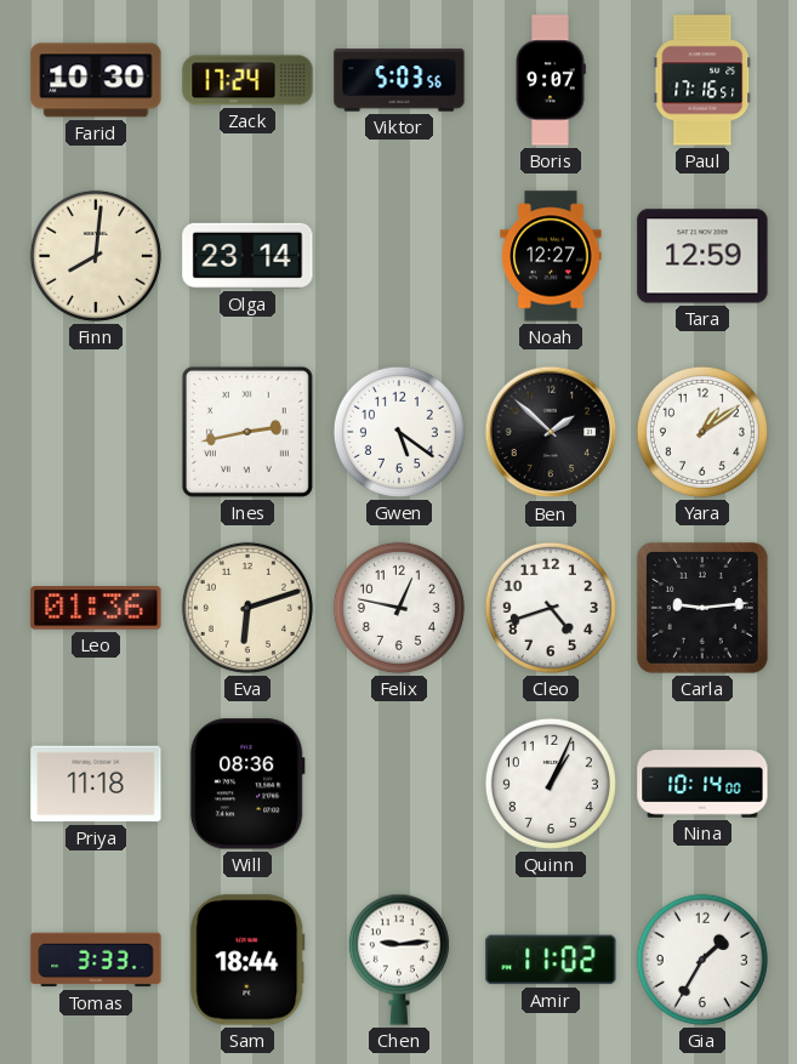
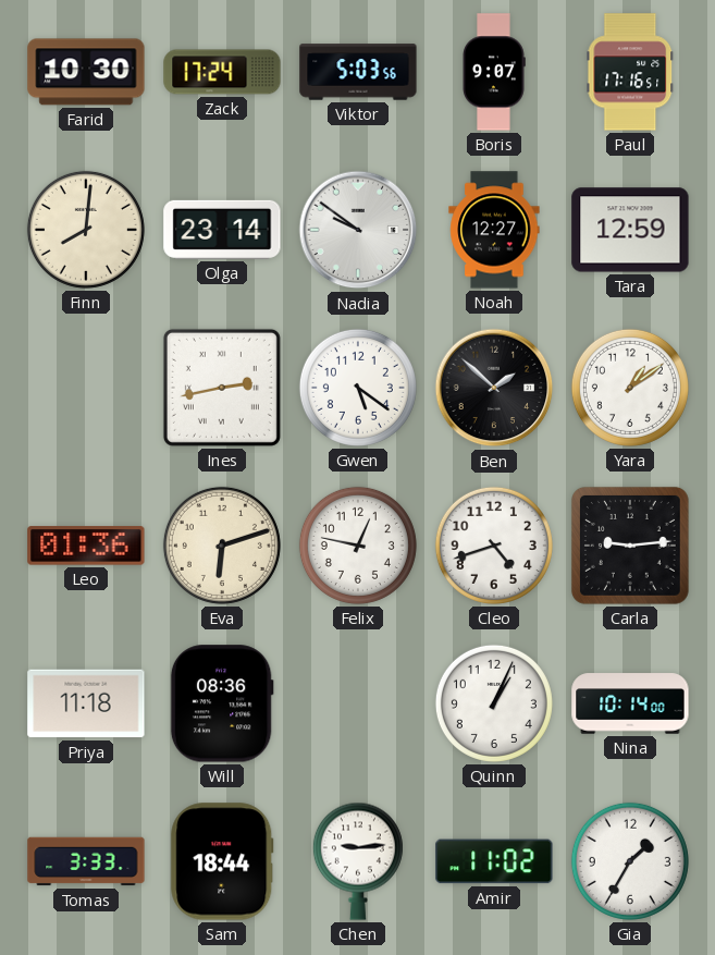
Nadia: none -> 9:51
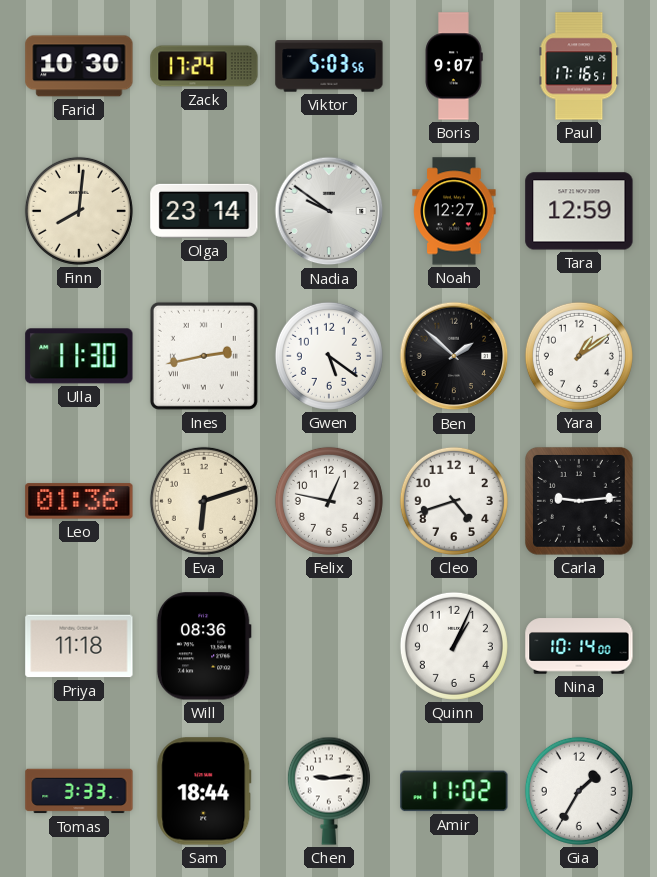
Ulla: none -> 11:30
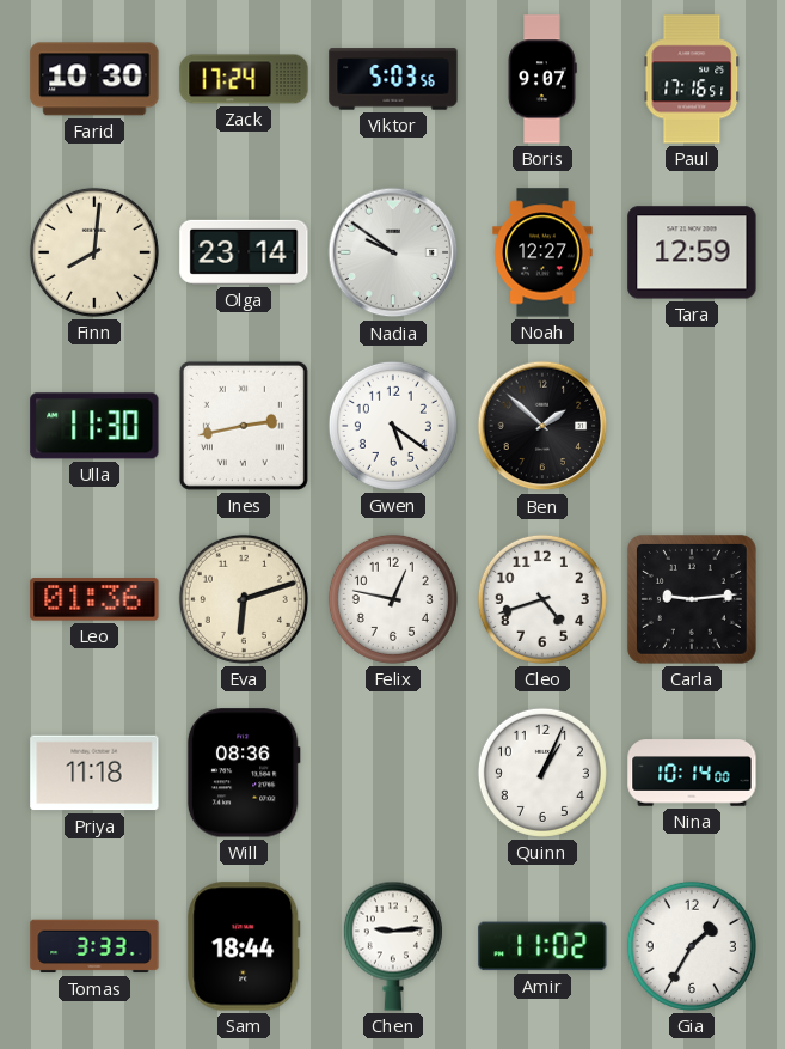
Yara: 1:09 -> none
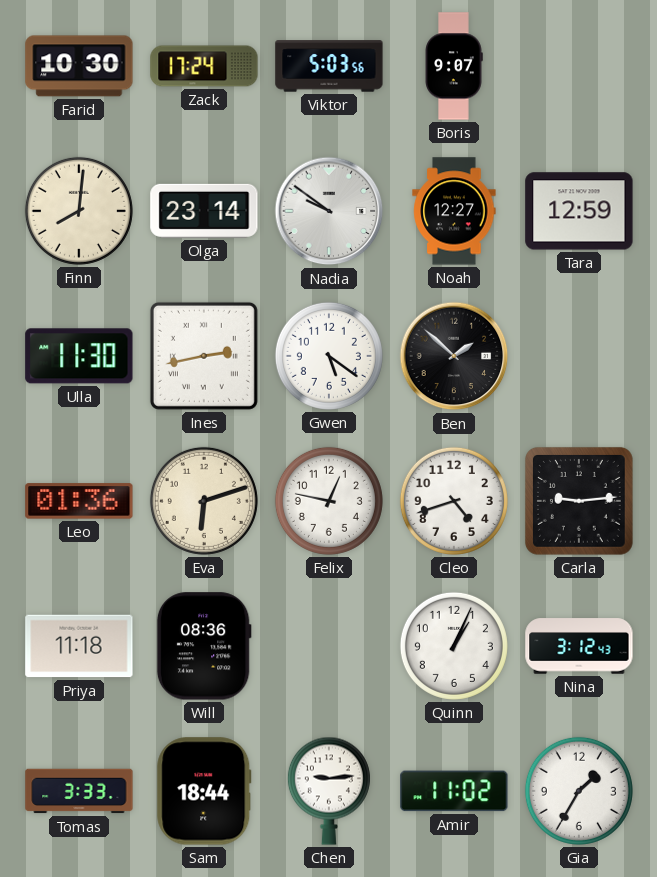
Paul: 17:16 -> none
Nina: 10:14 -> 3:12
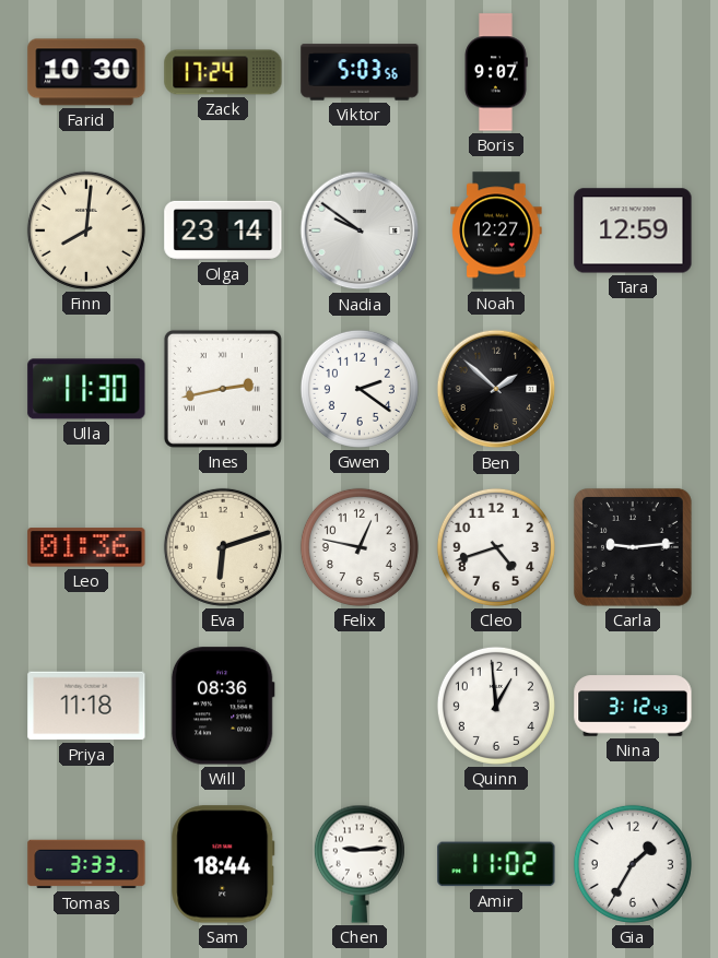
Gwen: 5:21 -> 2:21
Quinn: 1:04 -> 12:59
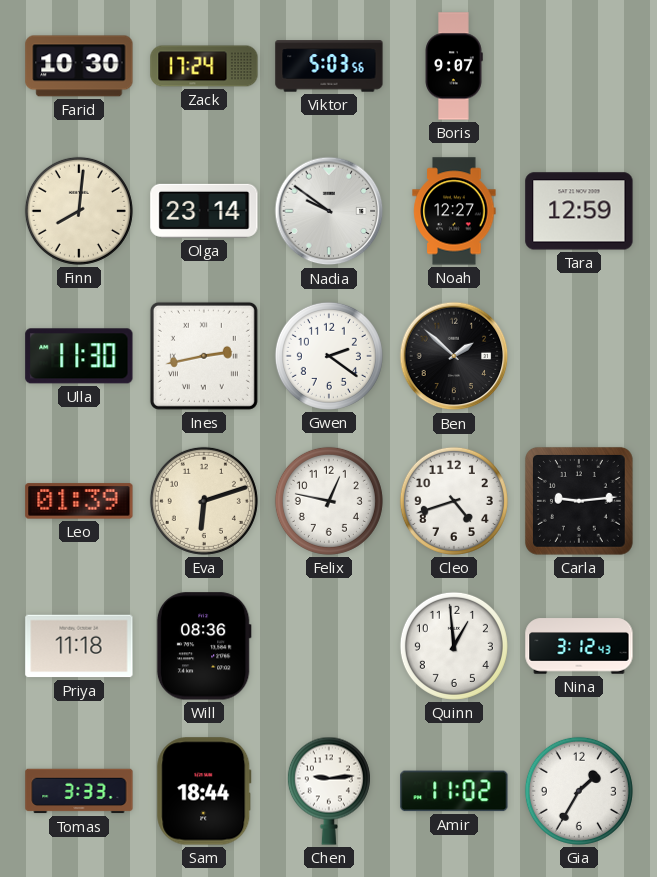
Leo: 01:36 -> 01:39
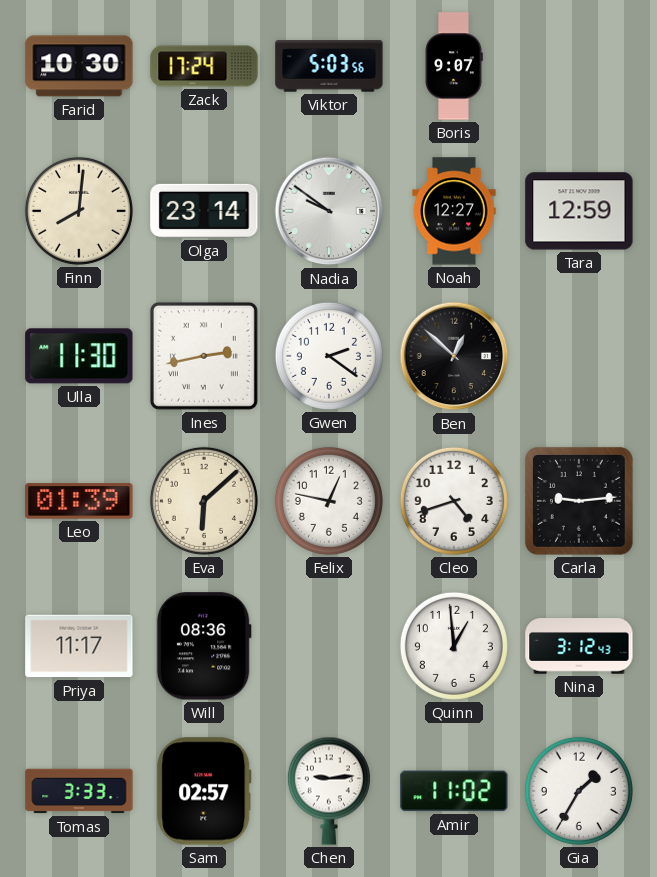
Ben: 1:52 -> 12:52
Eva: 6:12 -> 6:08
Priya: 11:18 -> 11:17
Sam: 18:44 -> 02:57
